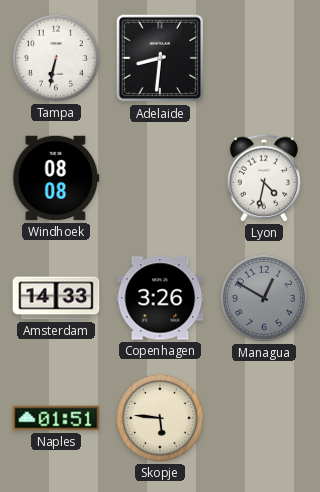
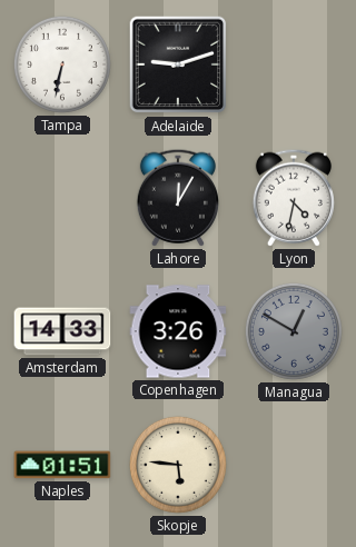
Adelaide: 8:31 -> 9:12
Windhoek: 08:08 -> none
Lahore: none -> 12:05
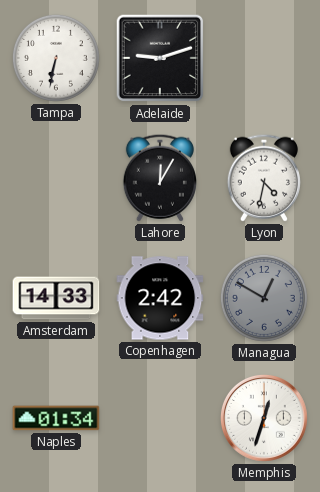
Copenhagen: 3:26 -> 2:42
Naples: 01:51 -> 01:34
Skopje: 5:46 -> none
Memphis: none -> 12:33
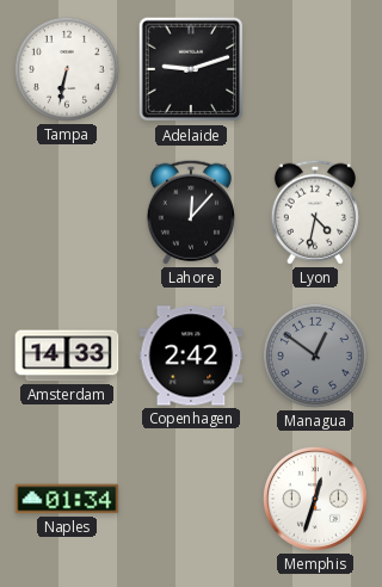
Lahore: 12:05 -> 12:07
Managua: 12:50 -> 12:51
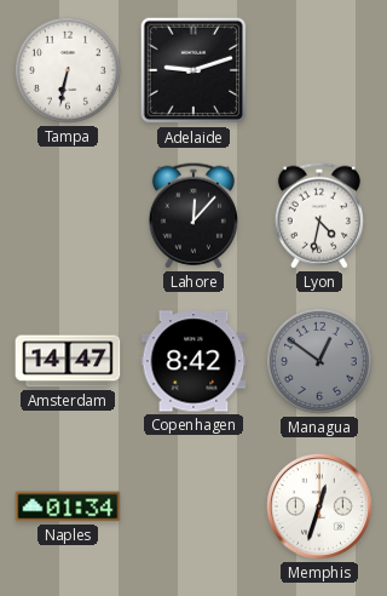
Amsterdam: 14:33 -> 14:47
Copenhagen: 2:42 -> 8:42
